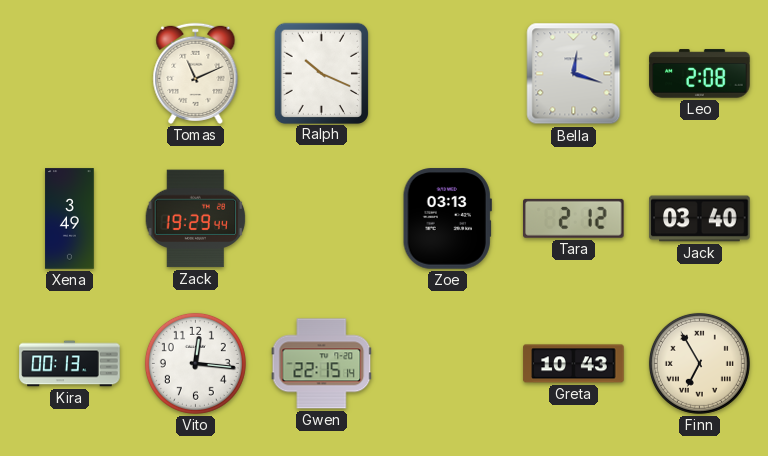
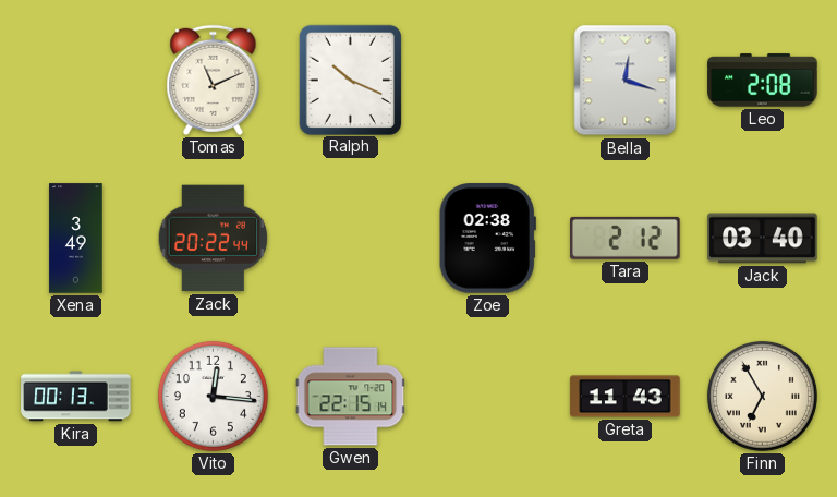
Zack: 19:29 -> 20:22
Zoe: 03:13 -> 02:38
Greta: 10:43 -> 11:43
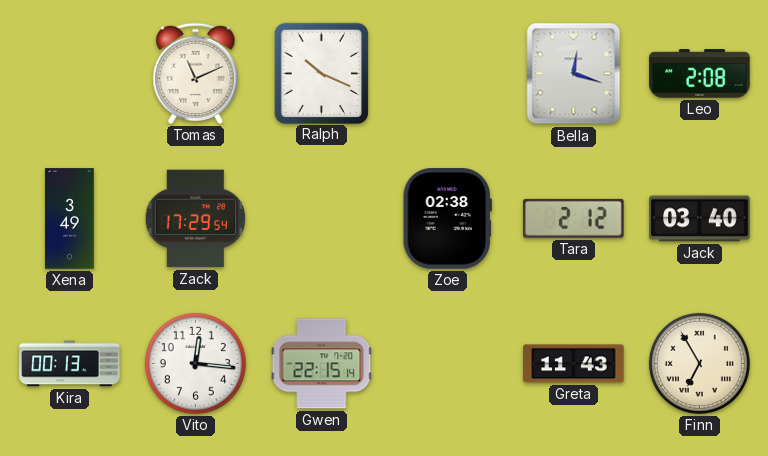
Zack: 20:22 -> 17:29
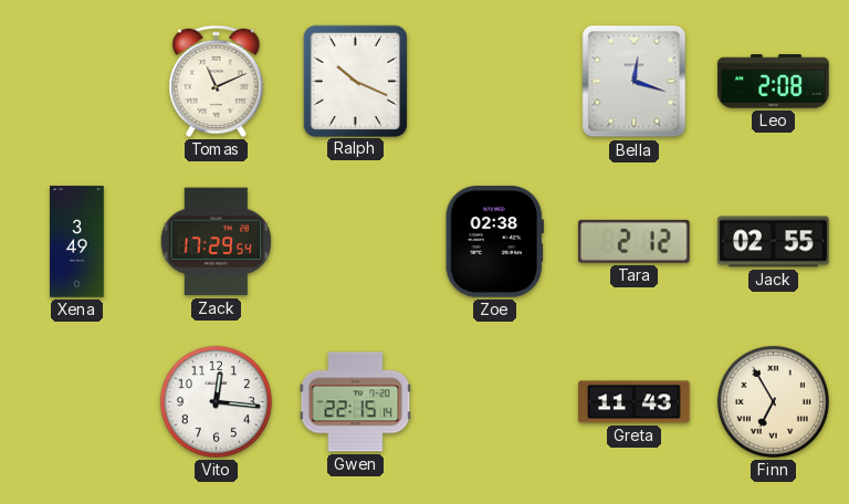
Jack: 03:40 -> 02:55
Kira: 00:13 -> none
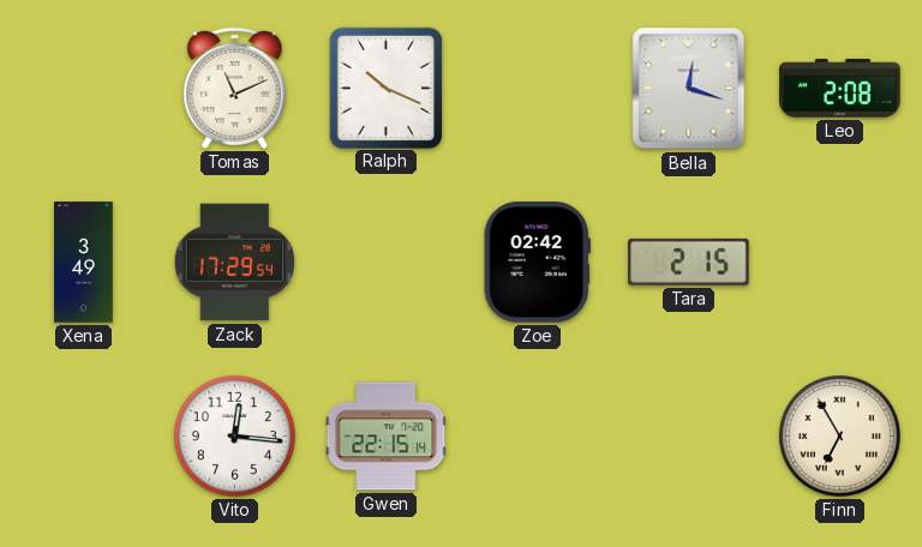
Zoe: 02:38 -> 02:42
Tara: 2:12 -> 2:15
Jack: 02:55 -> none
Greta: 11:43 -> none
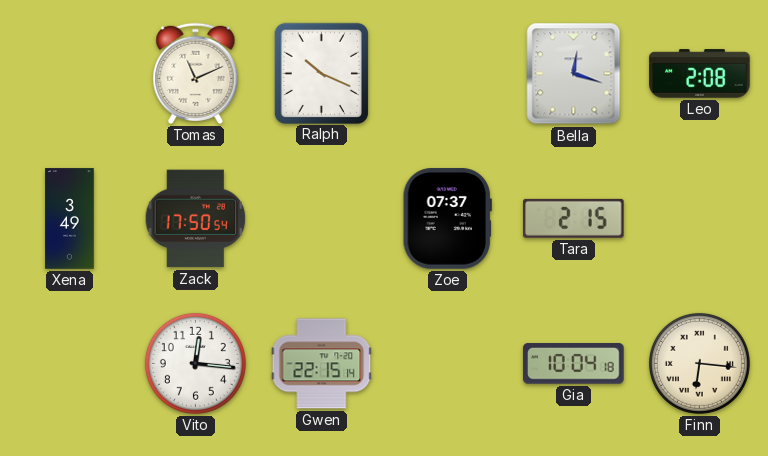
Zack: 17:29 -> 17:50
Zoe: 02:42 -> 07:37
Gia: none -> 10:04
Finn: 6:55 -> 6:16
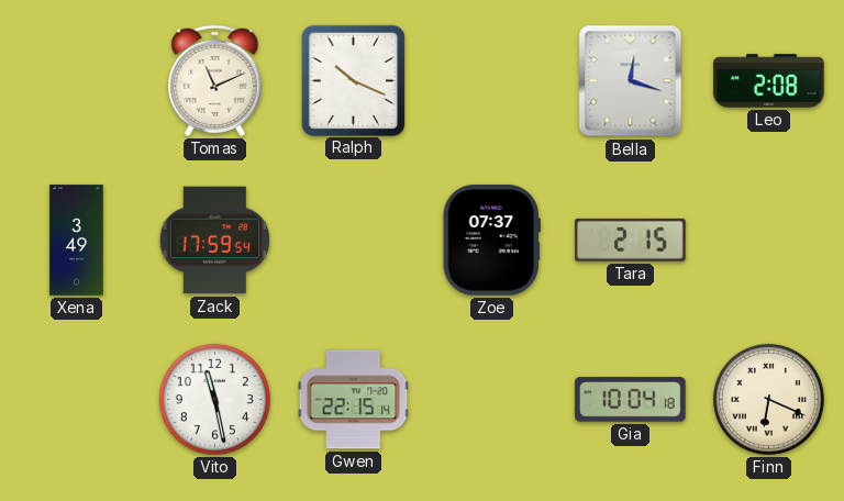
Zack: 17:50 -> 17:59
Vito: 12:16 -> 11:28
Finn: 6:16 -> 6:19
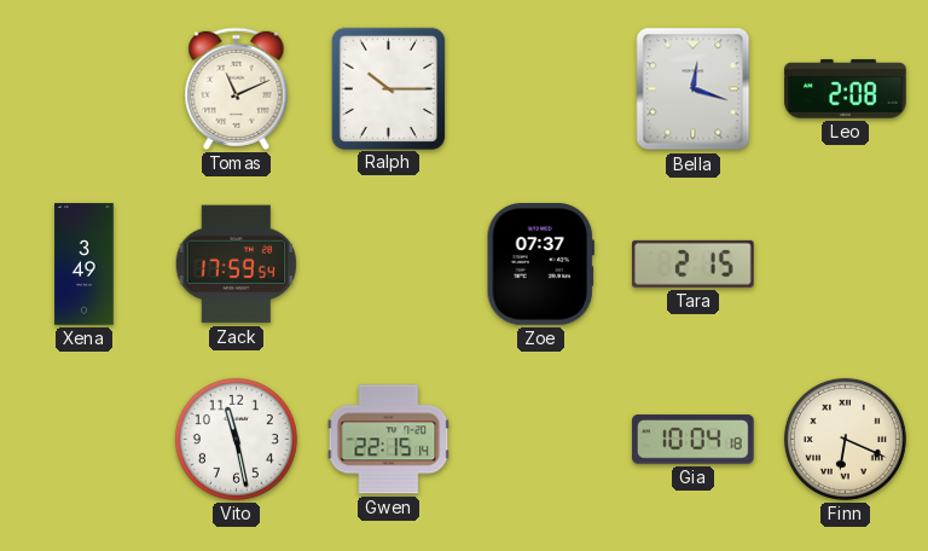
Ralph: 10:19 -> 10:15
